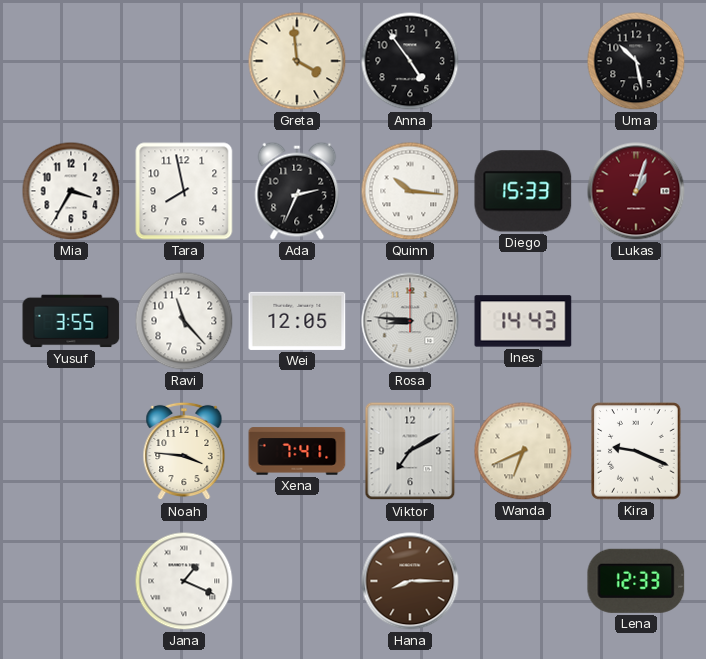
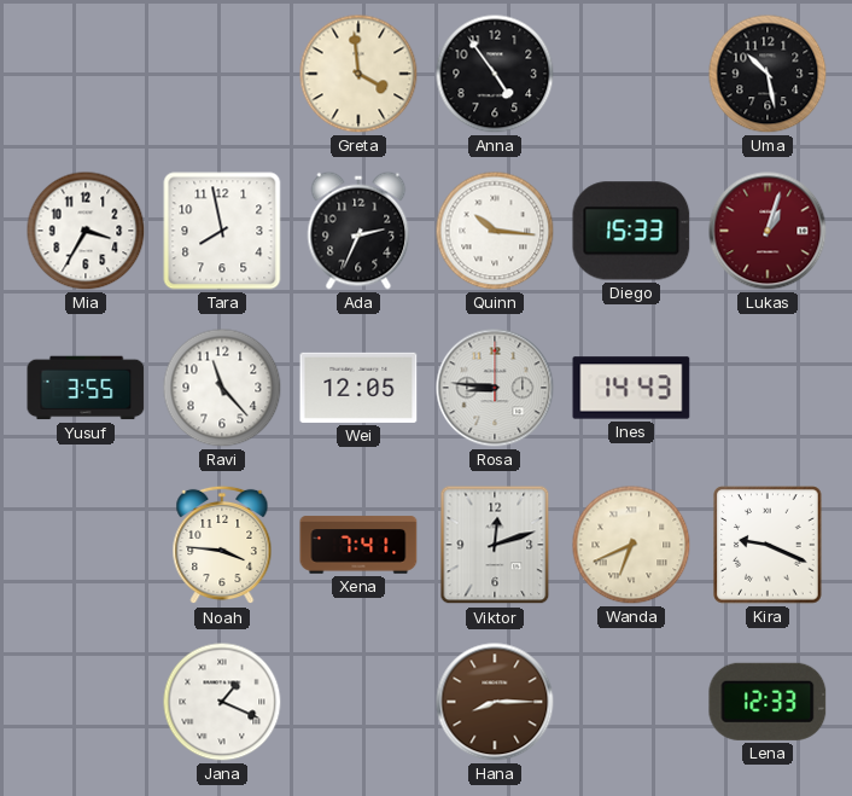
Viktor: 7:10 -> 12:12
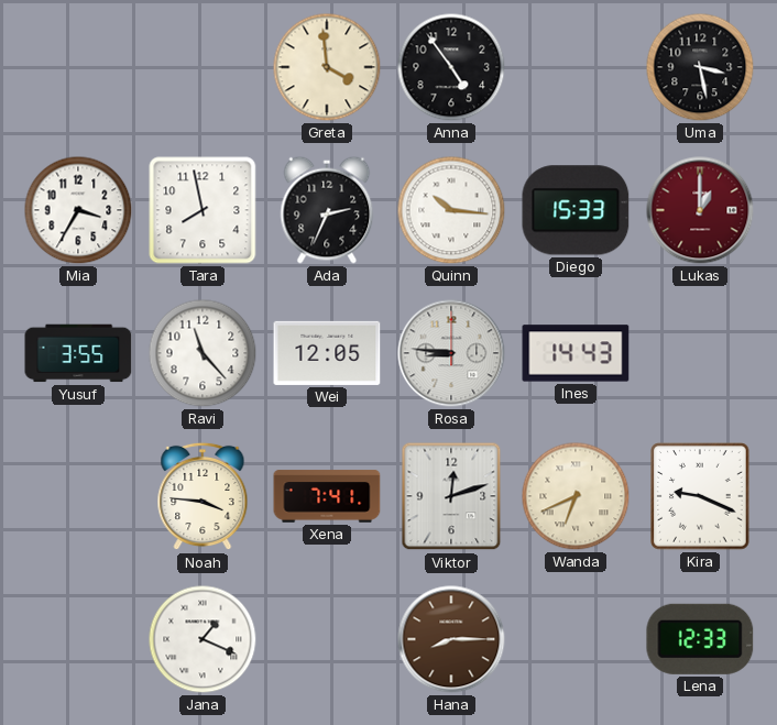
Uma: 10:28 -> 3:28
Lukas: 1:03 -> 1:00
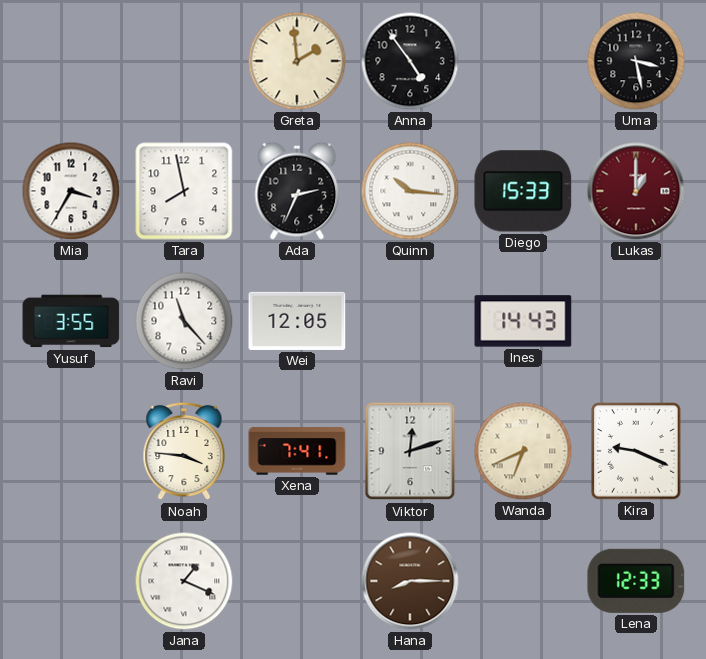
Greta: 3:59 -> 1:59
Rosa: 8:46 -> none
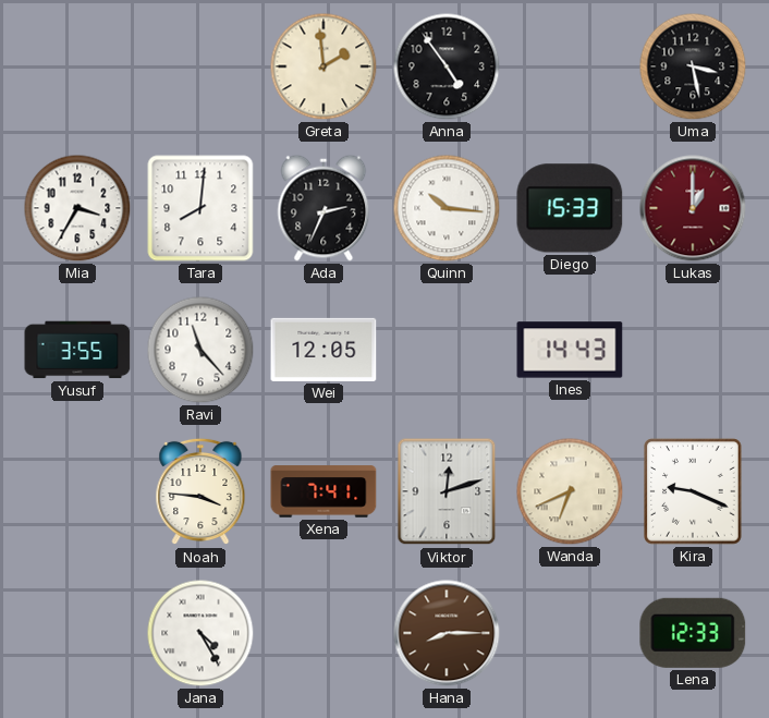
Tara: 7:58 -> 8:01
Jana: 1:19 -> 4:25
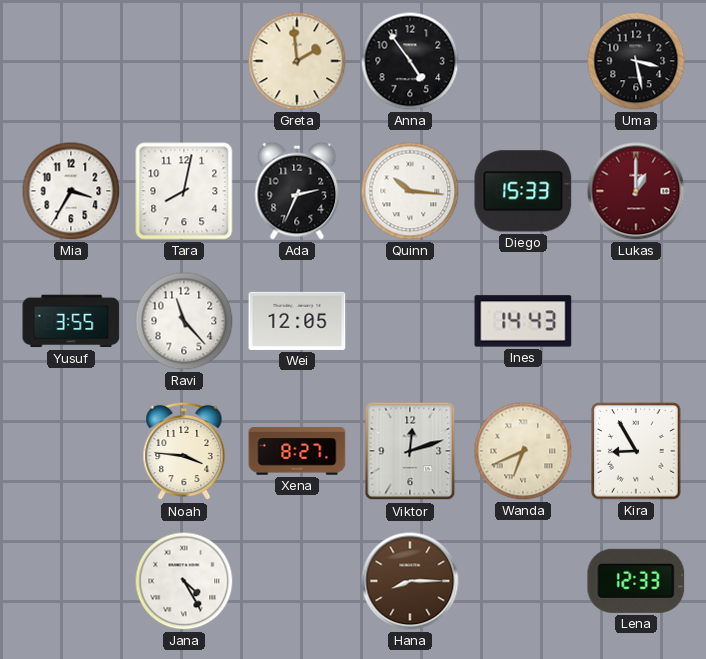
Tara: 8:01 -> 8:02
Xena: 7:41 -> 8:27
Kira: 9:19 -> 8:55
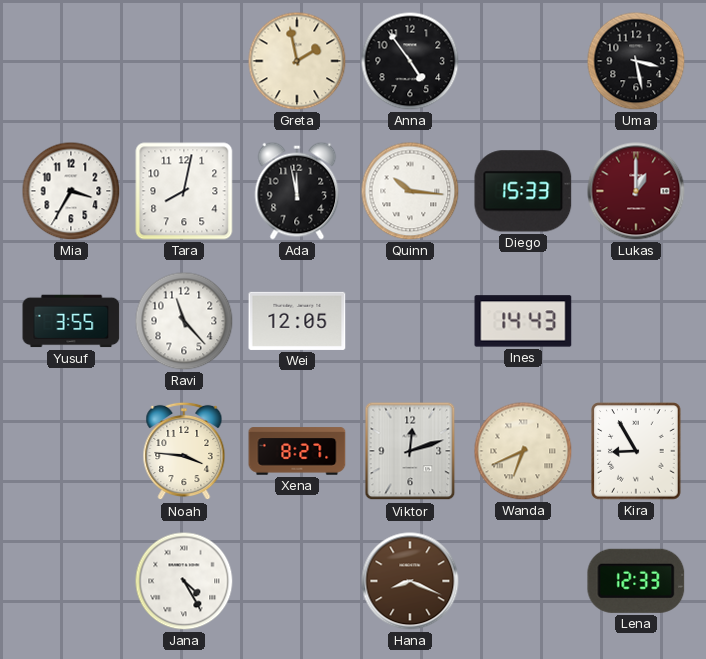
Greta: 1:59 -> 1:58
Ada: 2:34 -> 11:58
Hana: 8:15 -> 8:19
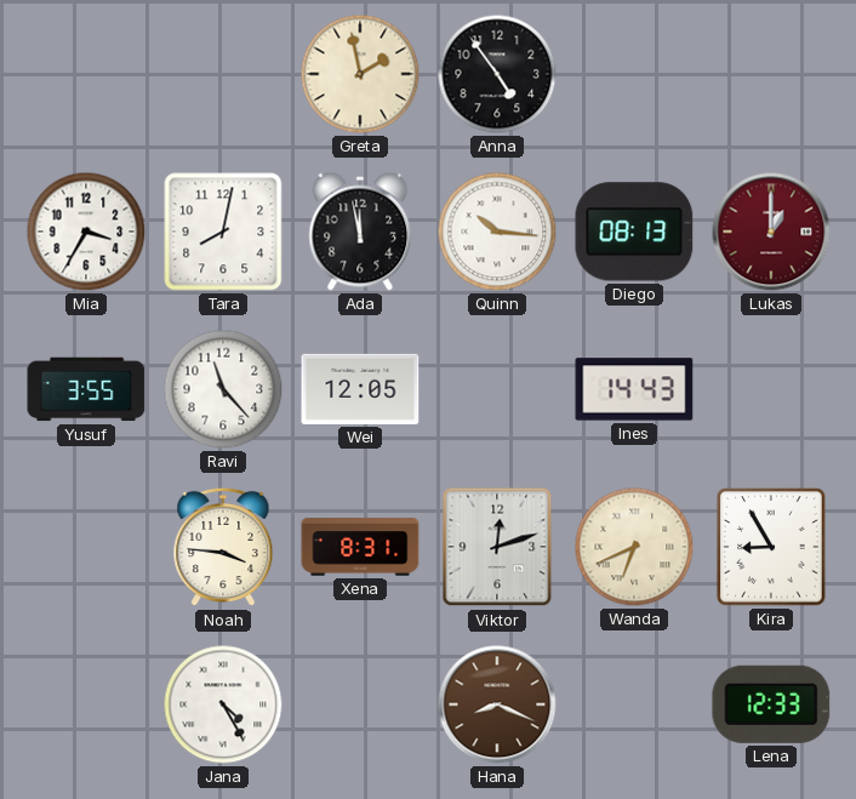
Uma: 3:28 -> none
Diego: 15:33 -> 08:13
Xena: 8:27 -> 8:31
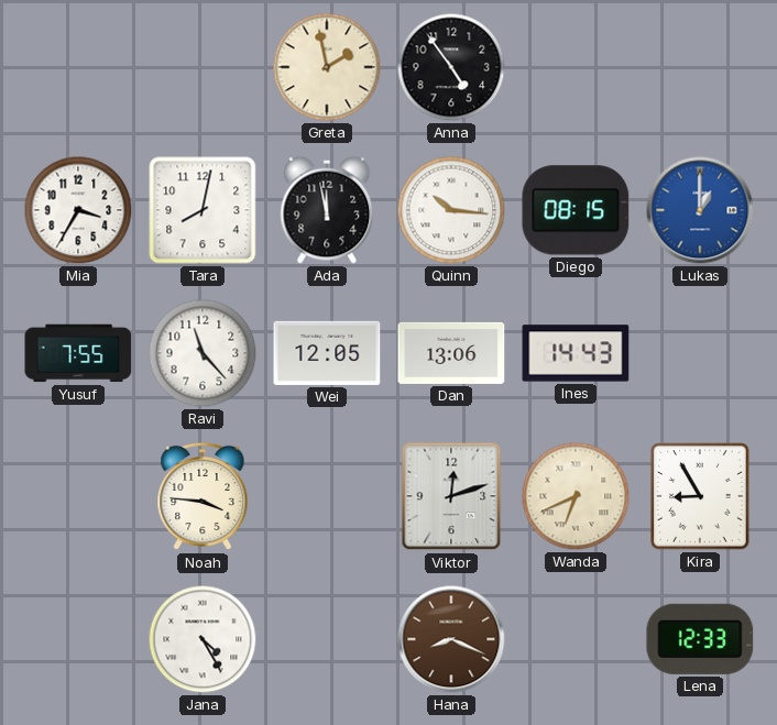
Diego: 08:13 -> 08:15
Lukas dial: burgundy -> blue
Yusuf: 3:55 -> 7:55
Dan: none -> 13:06
Xena: 8:31 -> none
